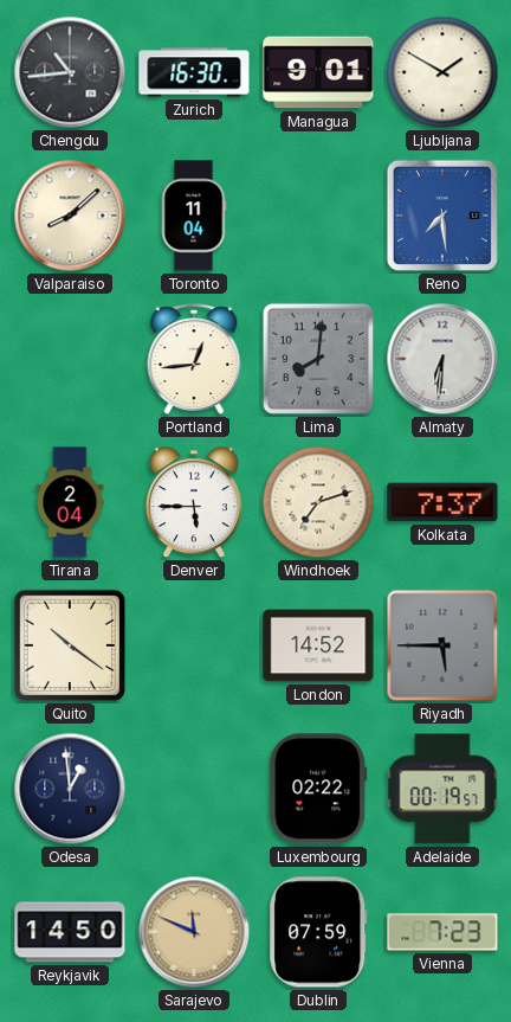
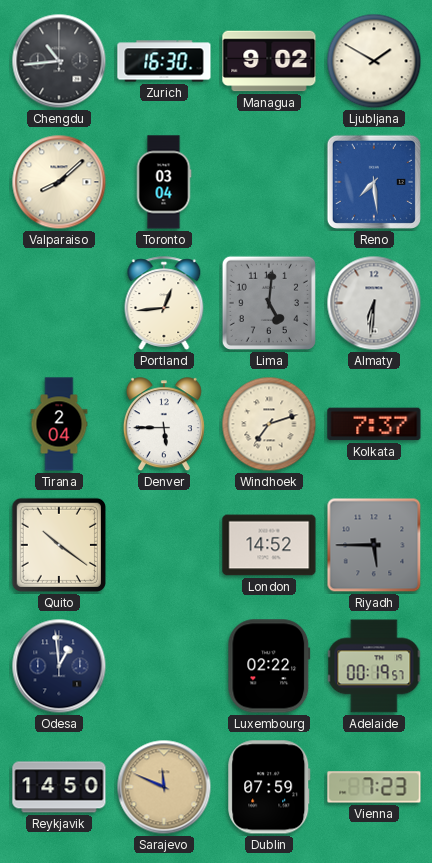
Managua: 9:01 -> 9:02
Toronto: 11:04 -> 03:04
Lima: 8:01 -> 5:01
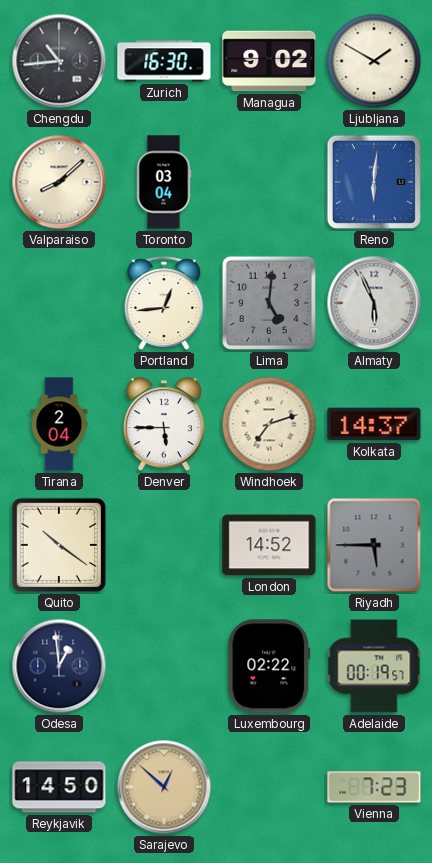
Reno: 7:29 -> 6:01
Almaty: 6:31 -> 5:56
Kolkata: 7:37 -> 14:37
Sarajevo: 11:49 -> 12:52
Dublin: 07:59 -> none
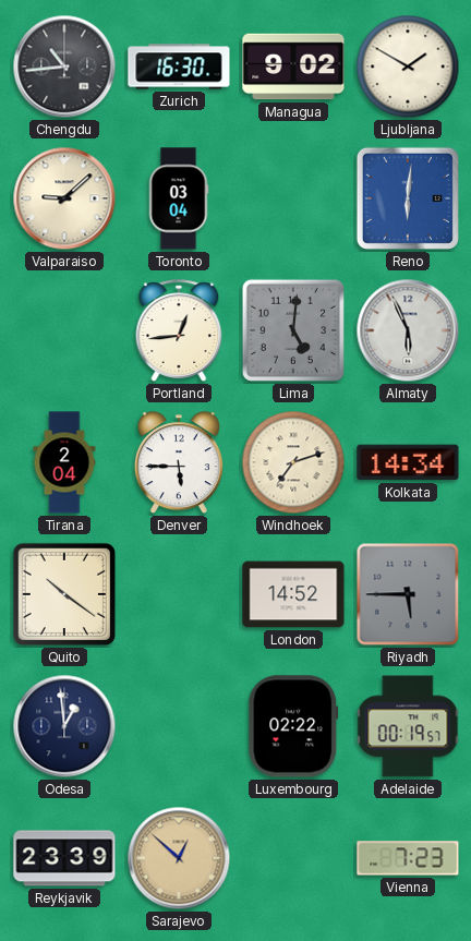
Valparaiso: 8:08 -> 9:08
Kolkata: 14:37 -> 14:34
Reykjavik: 14:50 -> 23:39
